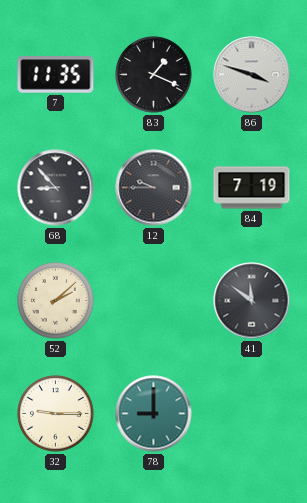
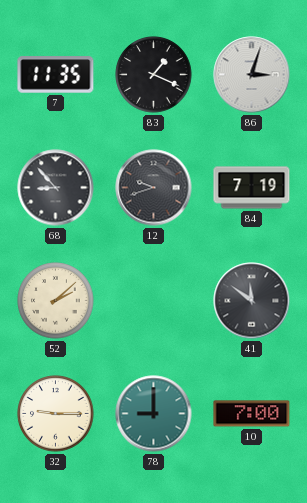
86: 3:48 -> 3:03
12: 9:45 -> 9:42
10: none -> 7:00
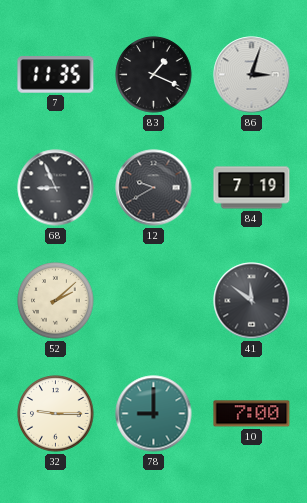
68: 8:53 -> 8:56
12: 9:42 -> 9:40
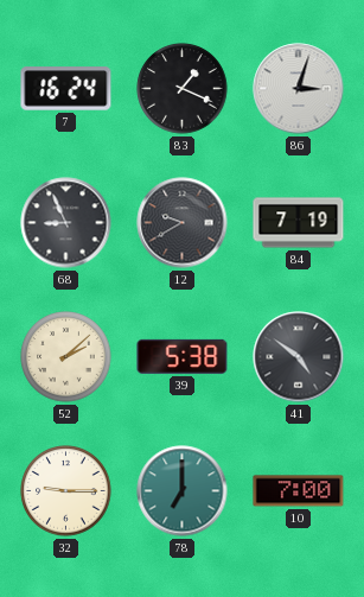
7: 11:35 -> 16:24
39: none -> 5:38
41: 11:51 -> 4:51
78: 9:00 -> 7:00
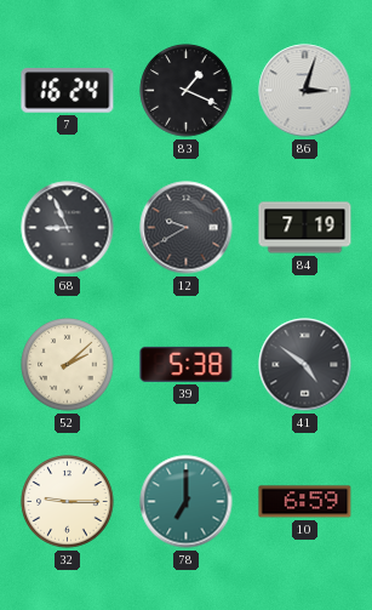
10: 7:00 -> 6:59
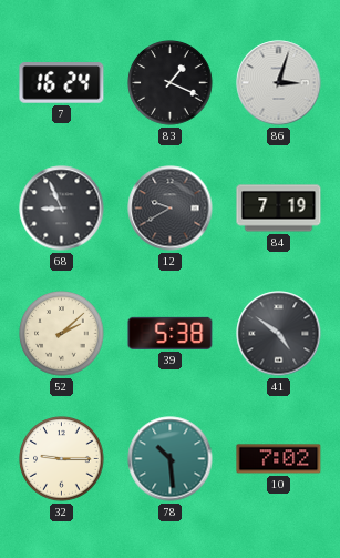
78: 7:00 -> 10:29
10: 6:59 -> 7:02
